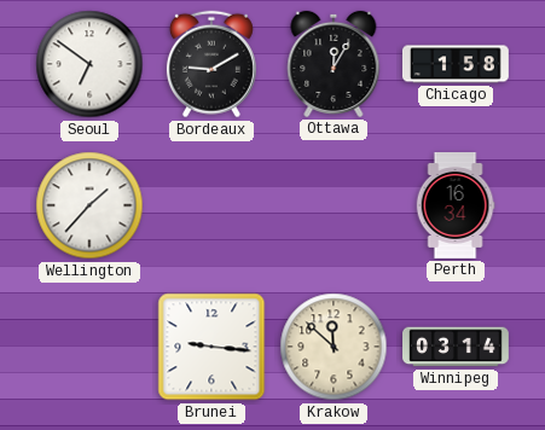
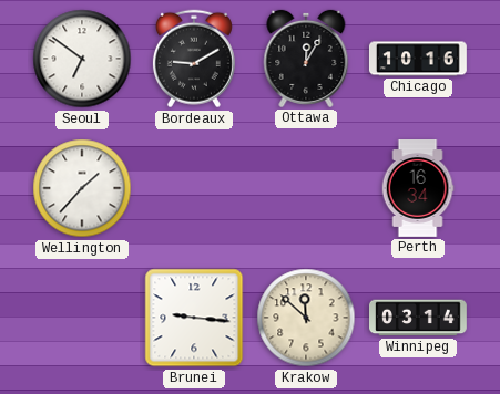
Chicago: 1:58 -> 10:16
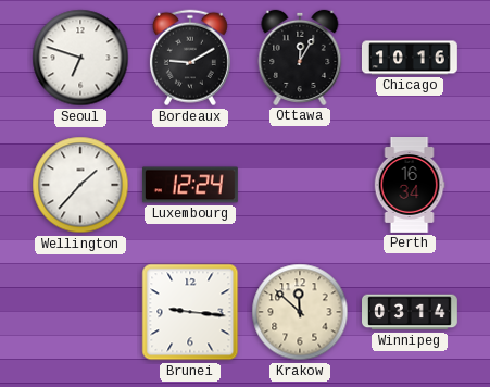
Seoul: 6:51 -> 6:48
Luxembourg: none -> 12:24
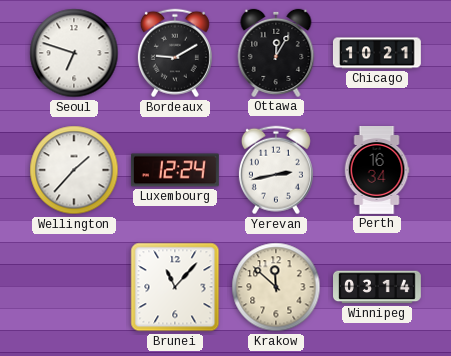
Chicago: 10:16 -> 10:21
Yerevan: none -> 2:43
Brunei: 9:16 -> 11:07
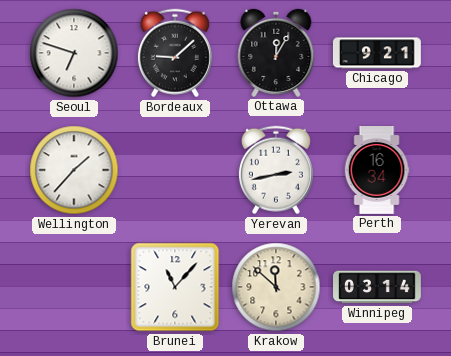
Bordeaux: 9:10 -> 9:08
Chicago: 10:21 -> 9:21
Luxembourg: 12:24 -> none
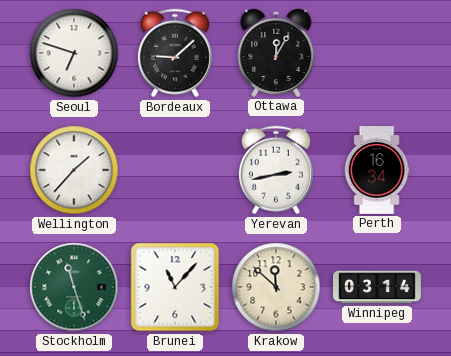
Chicago: 9:21 -> none
Stockholm: none -> 11:27
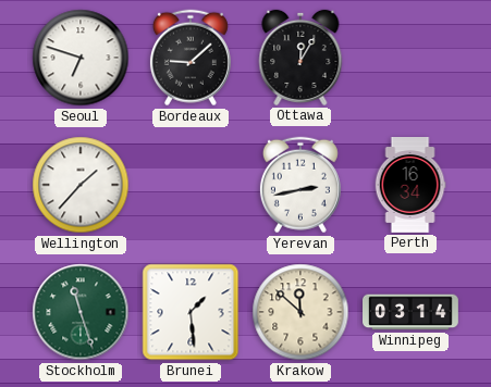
Brunei: 11:07 -> 1:29
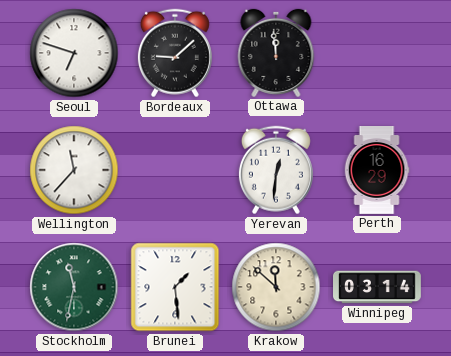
Ottawa: 12:05 -> 11:59
Wellington: 1:37 -> 11:37
Yerevan: 2:43 -> 12:31
Perth: 16:34 -> 16:29
Stockholm: 11:27 -> 11:32
